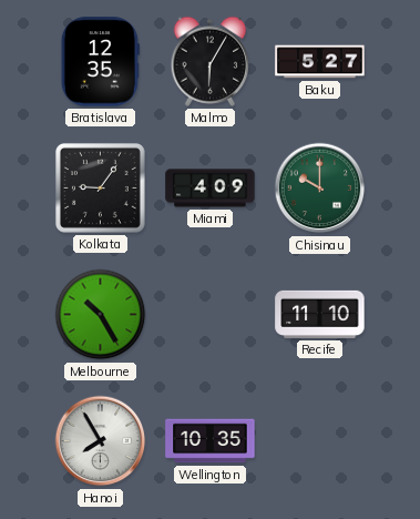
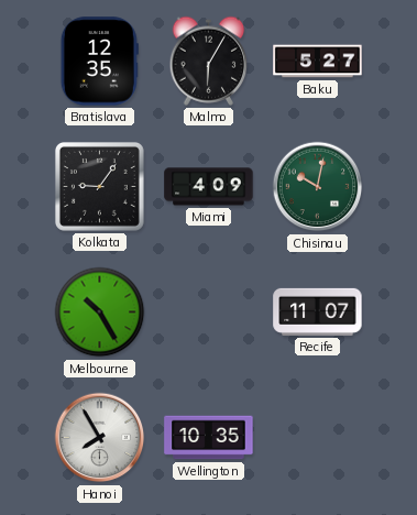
Chisinau: 10:00 -> 10:02
Recife: 11:10 -> 11:07
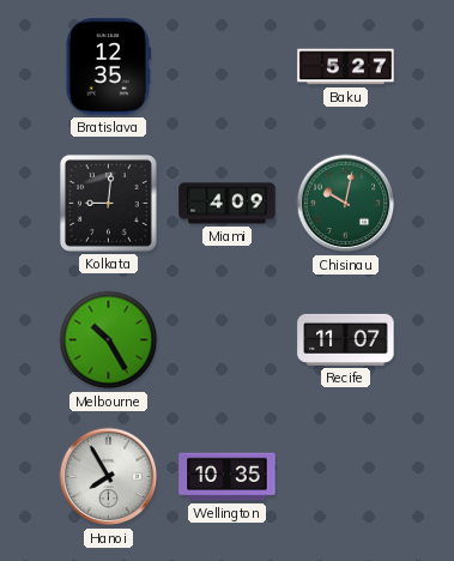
Malmo: 6:05 -> none
Kolkata: 9:06 -> 9:01
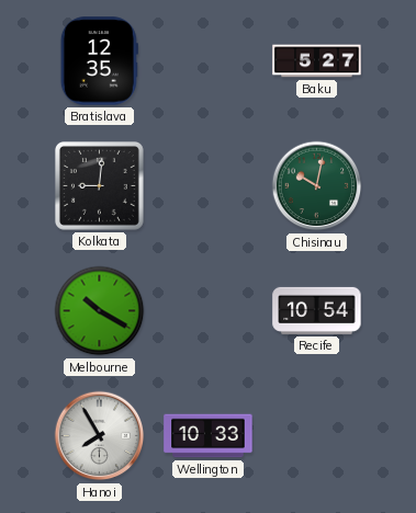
Miami: 4:09 -> none
Melbourne: 10:25 -> 10:20
Recife: 11:07 -> 10:54
Wellington: 10:35 -> 10:33
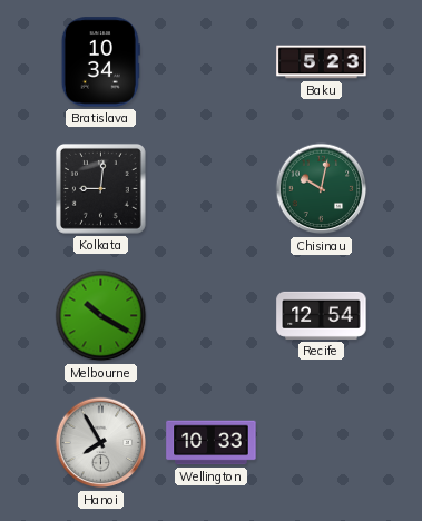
Bratislava: 12:35 -> 10:34
Baku: 5:27 -> 5:23
Recife: 10:54 -> 12:54
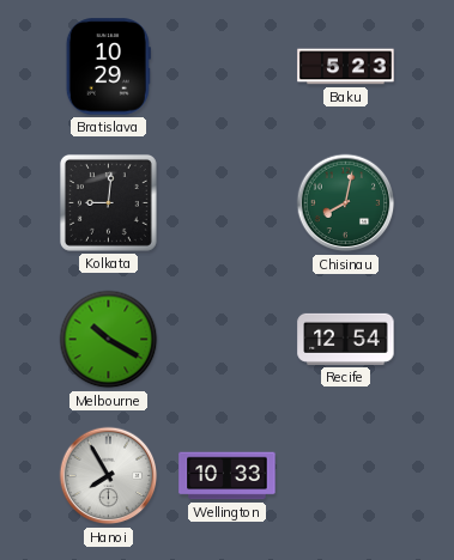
Bratislava: 10:34 -> 10:29
Chisinau: 10:02 -> 8:02
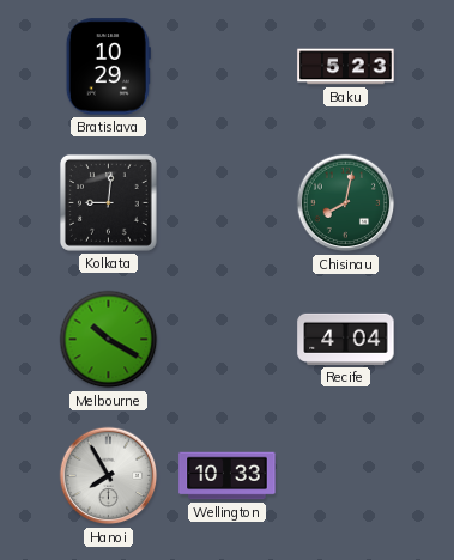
Recife: 12:54 -> 4:04
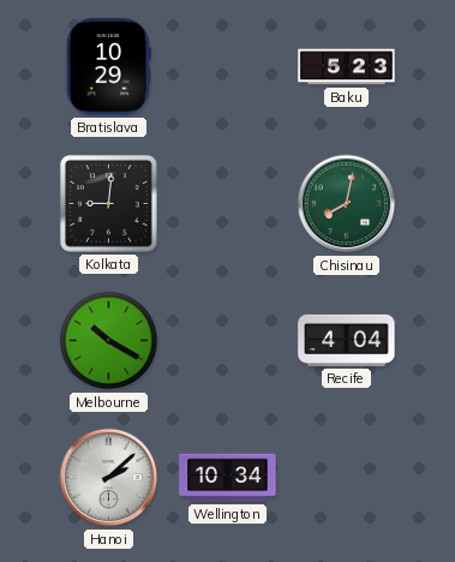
Hanoi: 7:55 -> 2:08
Wellington: 10:33 -> 10:34
